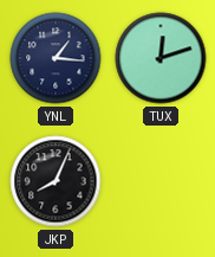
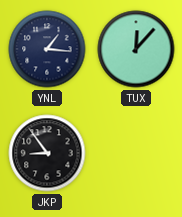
TUX: 12:12 -> 12:07
JKP: 8:04 -> 8:54
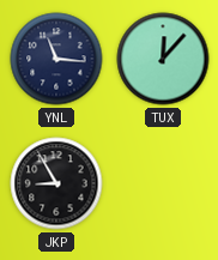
YNL: 1:16 -> 11:16
JKP: 8:54 -> 8:55
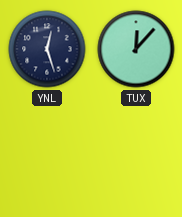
YNL: 11:16 -> 12:27
JKP: 8:55 -> none
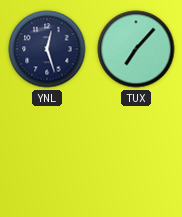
TUX: 12:07 -> 7:07
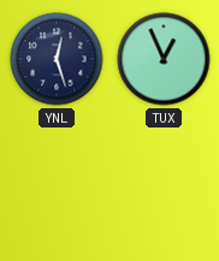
TUX: 7:07 -> 12:56
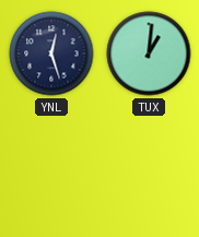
TUX: 12:56 -> 1:01
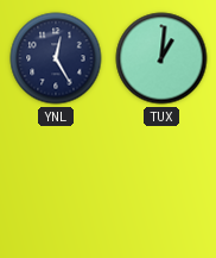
YNL: 12:27 -> 12:25
